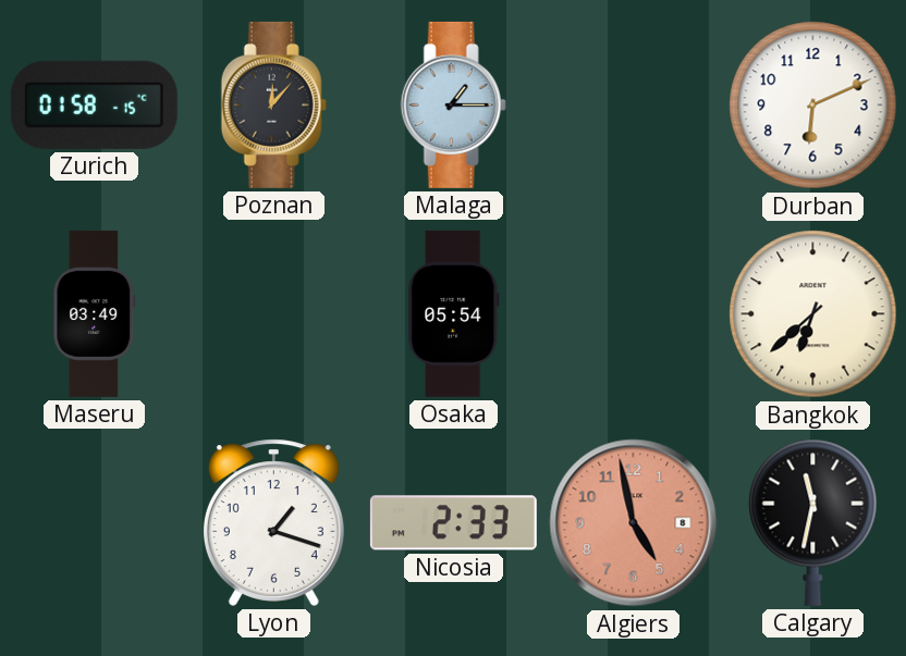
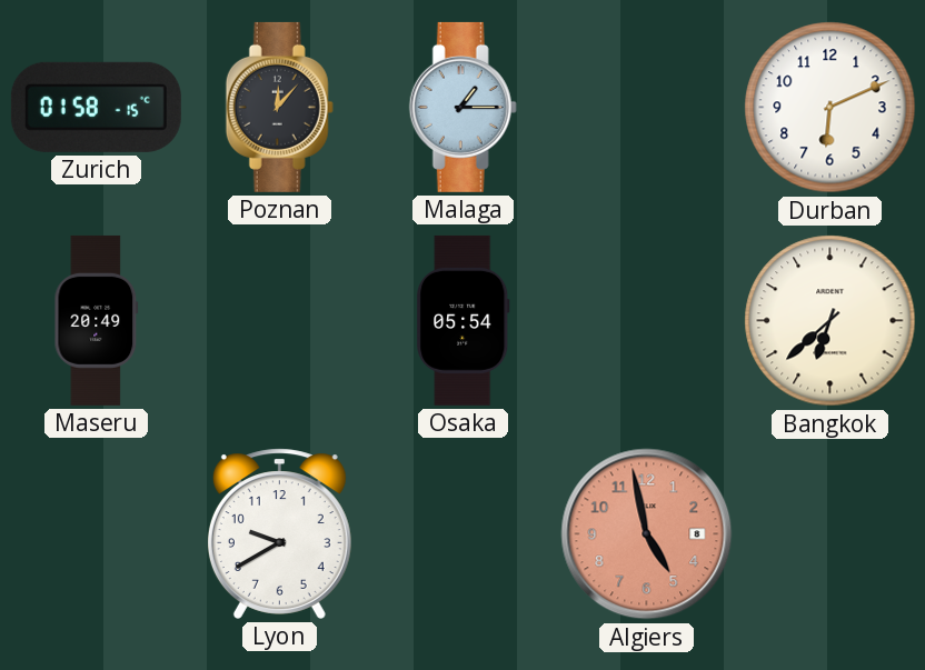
Maseru: 03:49 -> 20:49
Lyon: 1:18 -> 9:40
Nicosia: 2:33 -> none
Calgary: 11:32 -> none
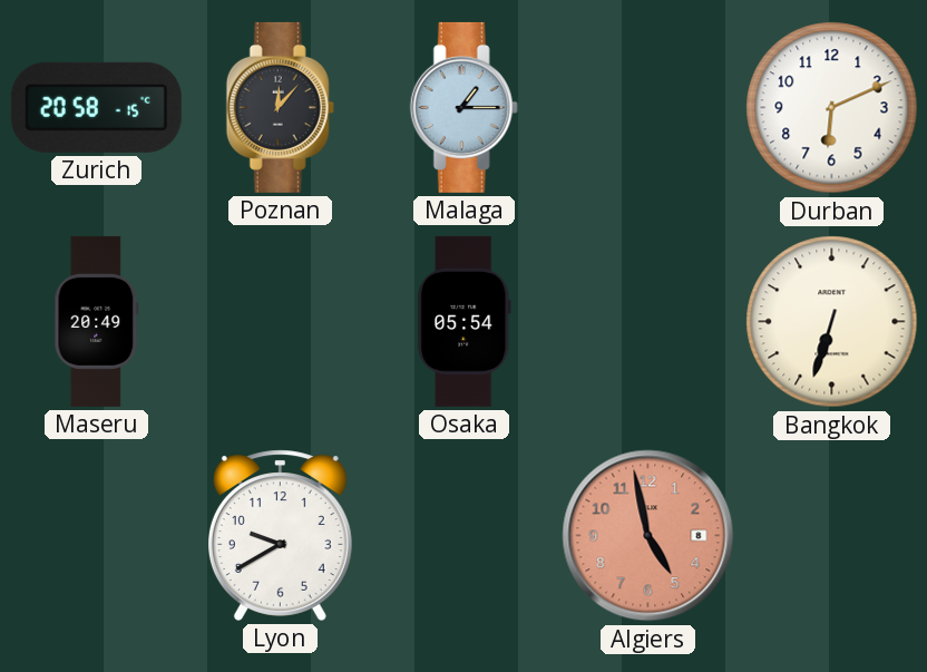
Zurich: 01:58 -> 20:58
Bangkok: 6:38 -> 6:33
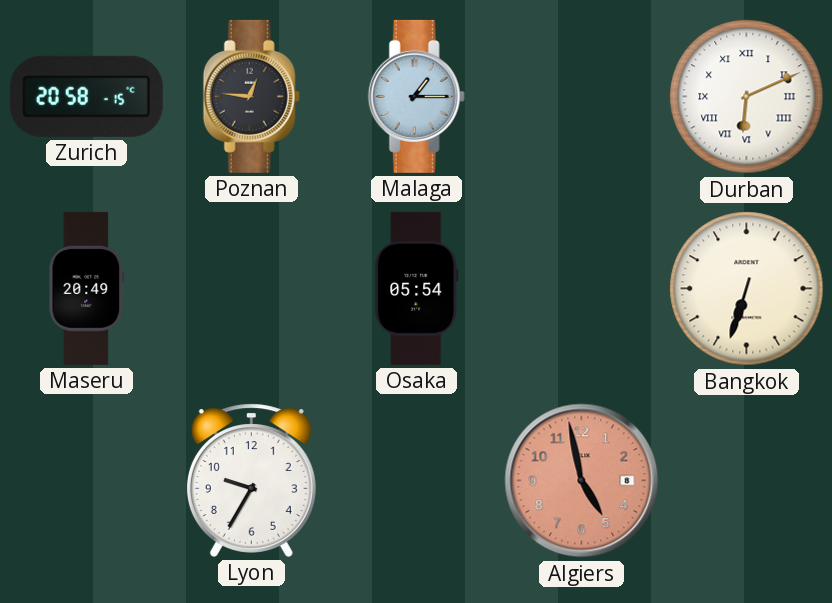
Poznan: 12:07 -> 12:46
Durban numerals: Arabic -> Roman
Lyon: 9:40 -> 9:35
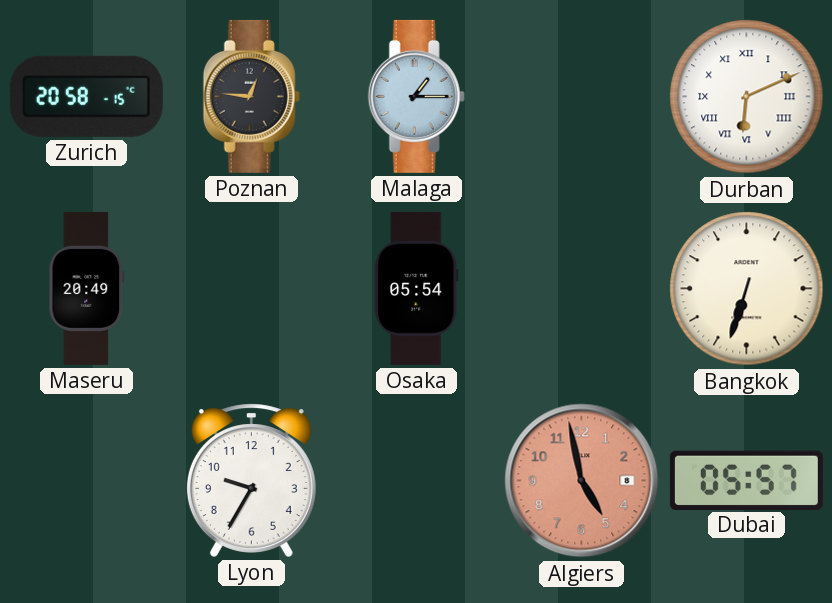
Dubai: none -> 05:57
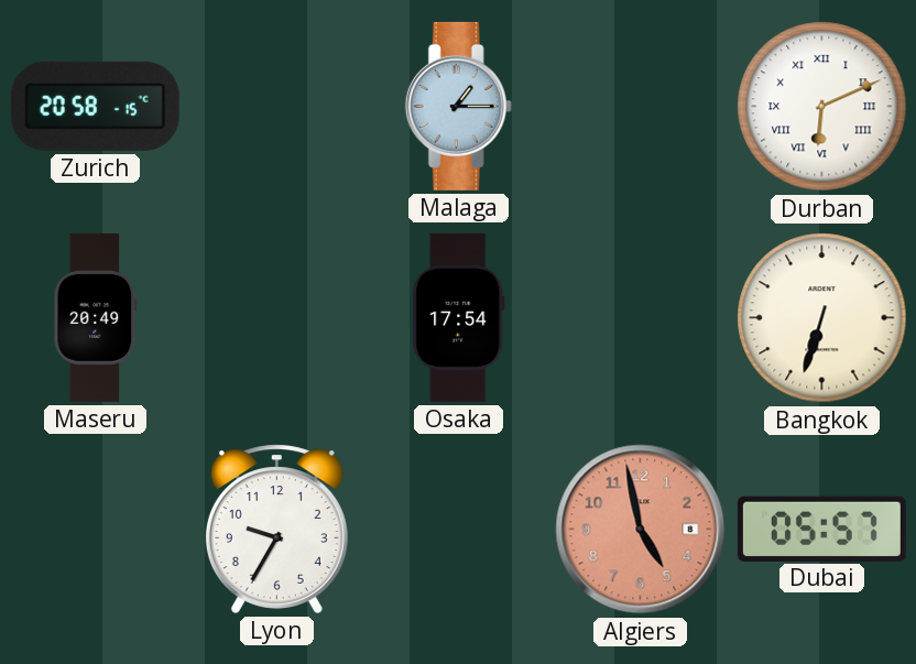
Poznan: 12:46 -> none
Osaka: 05:54 -> 17:54
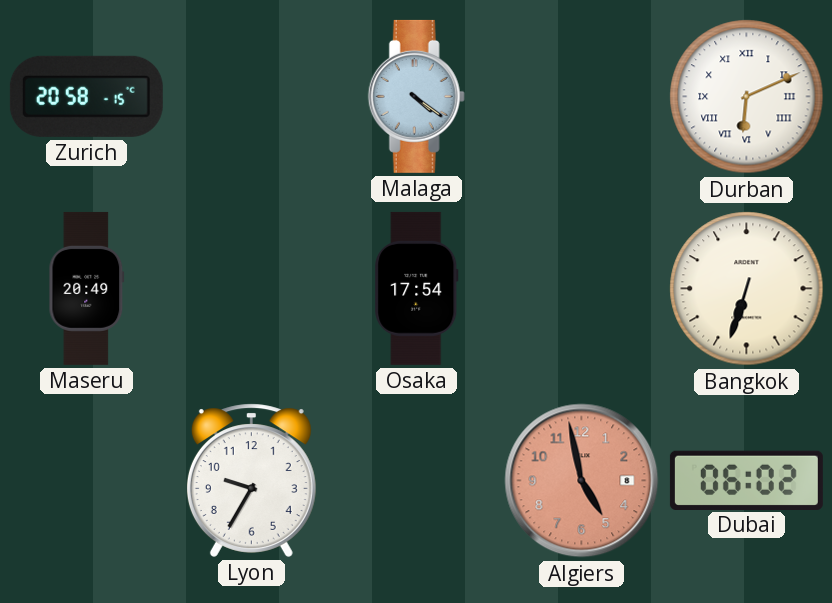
Malaga: 1:15 -> 4:21
Dubai: 05:57 -> 06:02
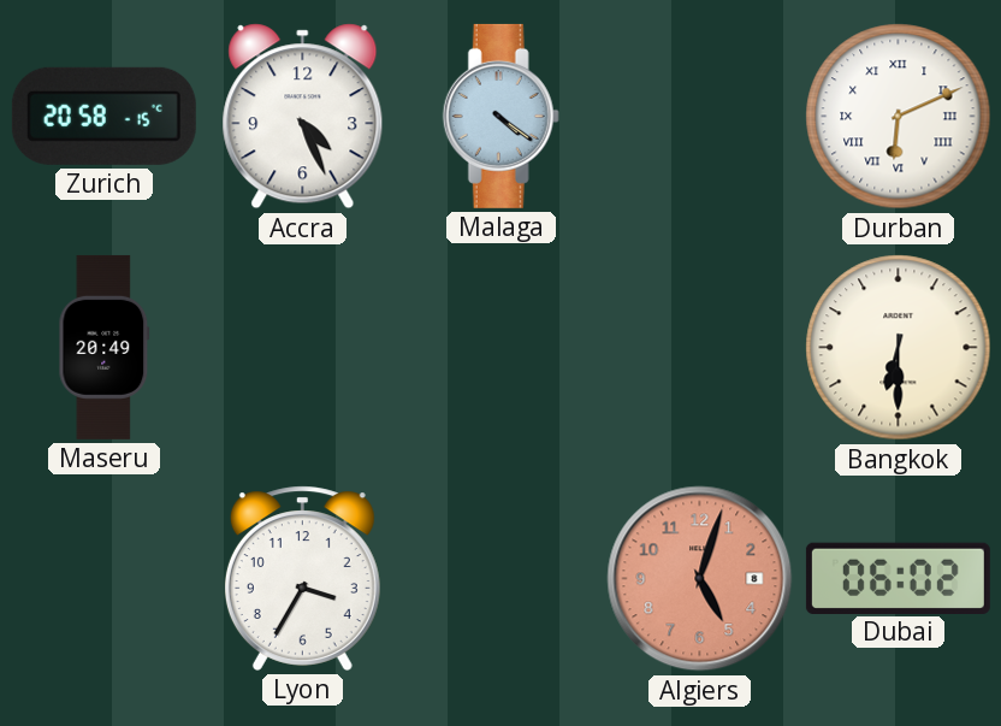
Accra: none -> 4:26
Osaka: 17:54 -> none
Bangkok: 6:33 -> 6:30
Lyon: 9:35 -> 3:35
Algiers: 4:58 -> 5:03
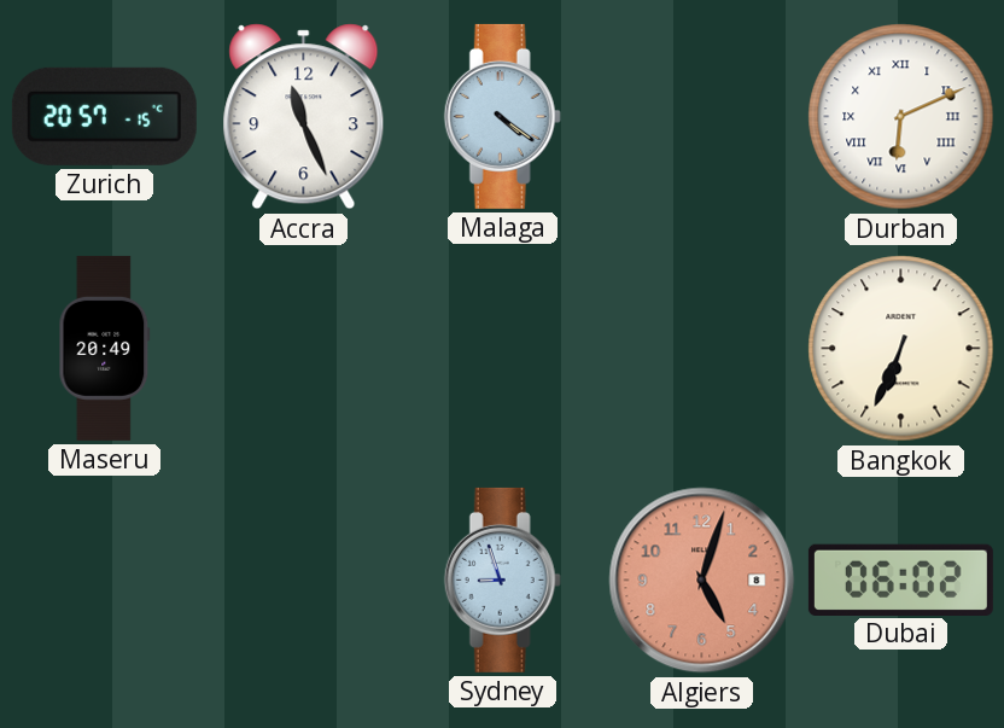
Zurich: 20:58 -> 20:57
Accra: 4:26 -> 11:26
Bangkok: 6:30 -> 6:34
Lyon: 3:35 -> none
Sydney: none -> 8:57
